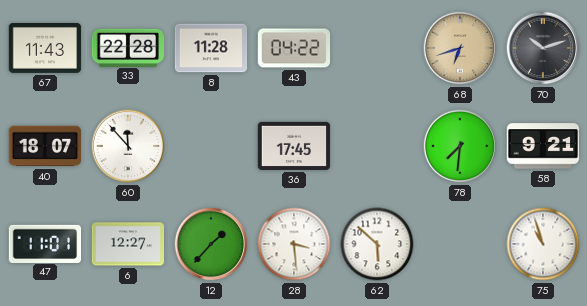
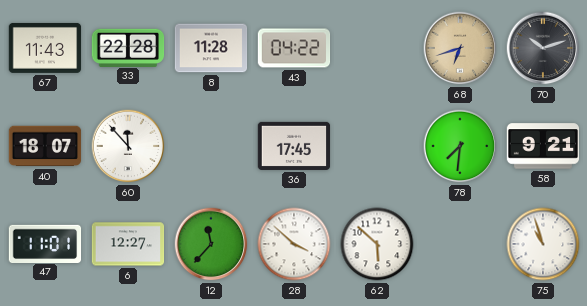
12: 1:37 -> 11:37
28: 3:29 -> 3:52
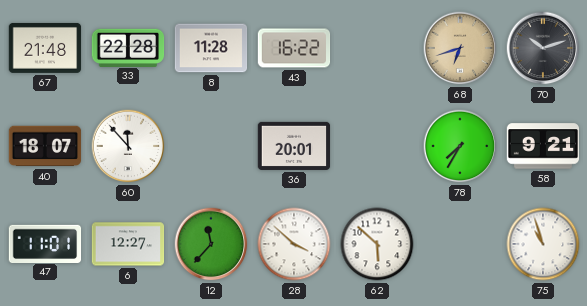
67: 11:43 -> 21:48
43: 04:22 -> 16:22
36: 17:45 -> 20:01
78: 7:31 -> 7:35
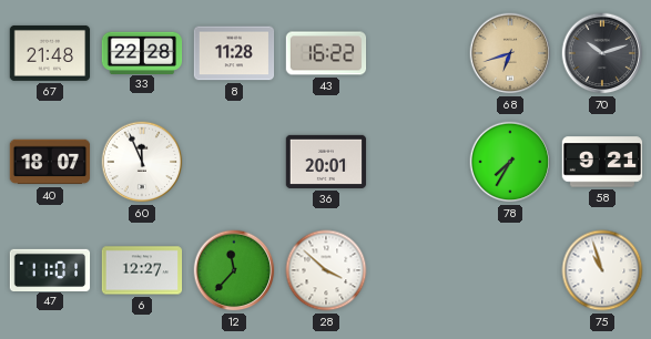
60: 11:53 -> 11:56
62: 5:52 -> none
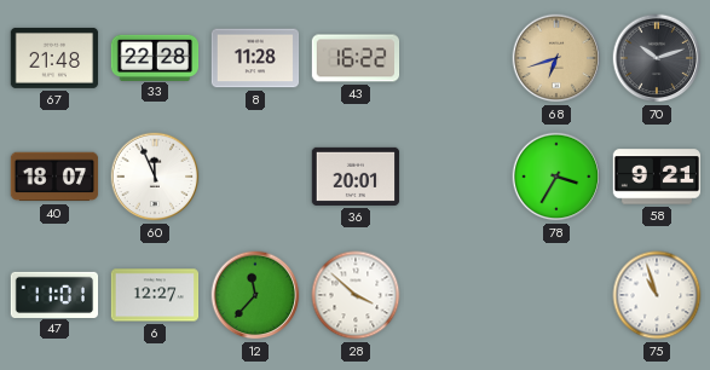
78: 7:35 -> 3:35
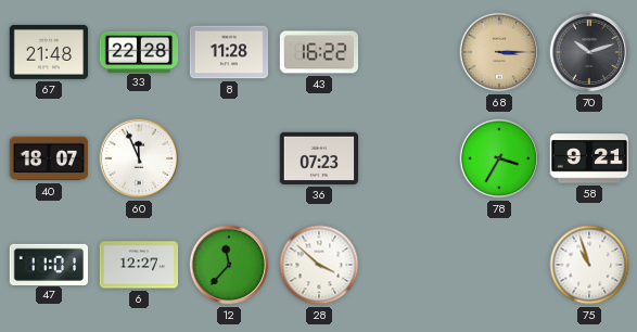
68: 6:42 -> 3:15
36: 20:01 -> 07:23
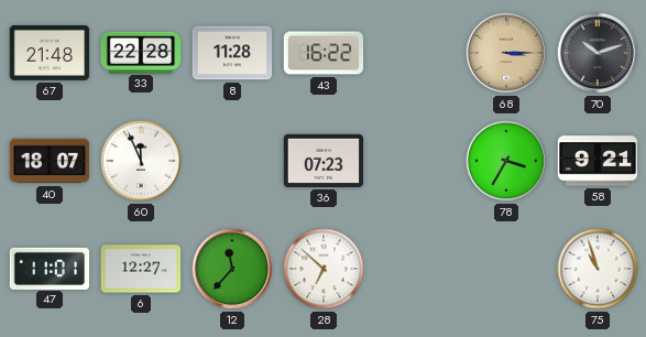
28: 3:52 -> 6:52
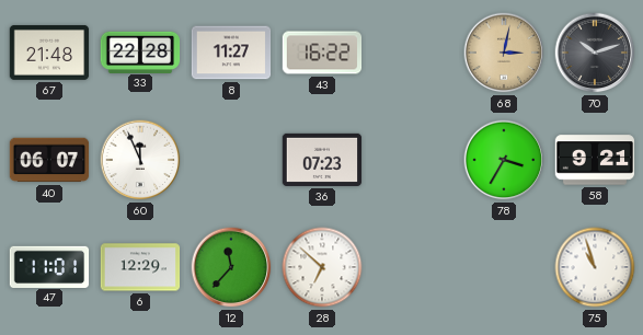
8: 11:28 -> 11:27
68: 3:15 -> 3:02
40: 18:07 -> 06:07
6: 12:27 -> 12:29
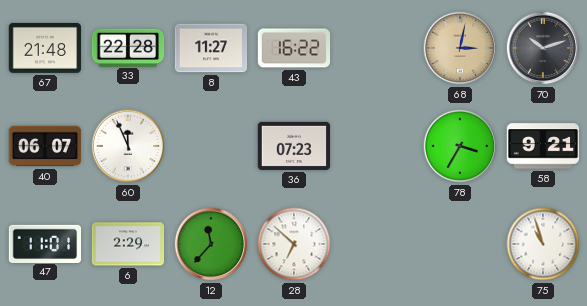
6: 12:29 -> 2:29
